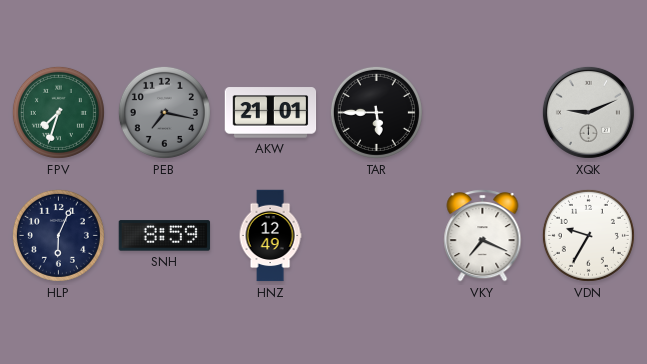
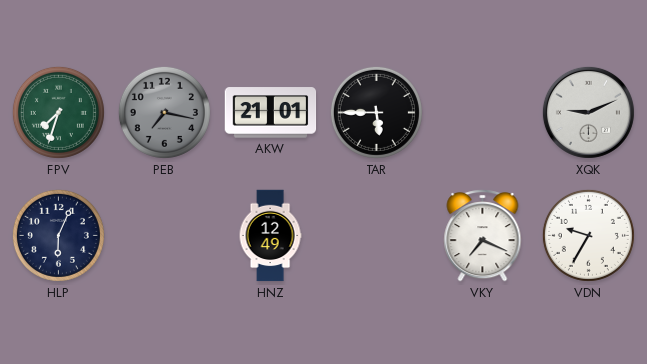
SNH: 8:59 -> none
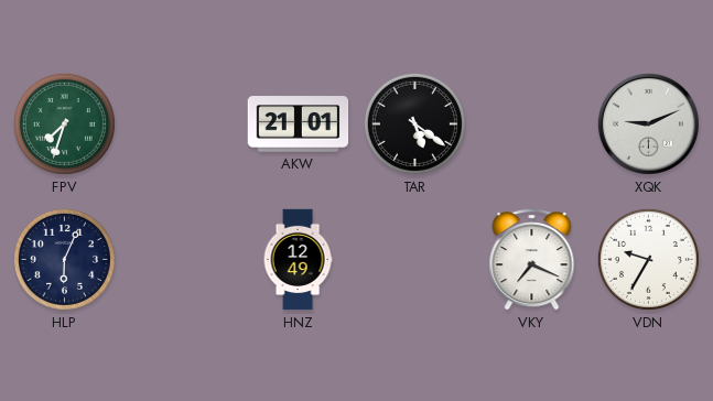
PEB: 7:17 -> none
TAR: 5:45 -> 5:21
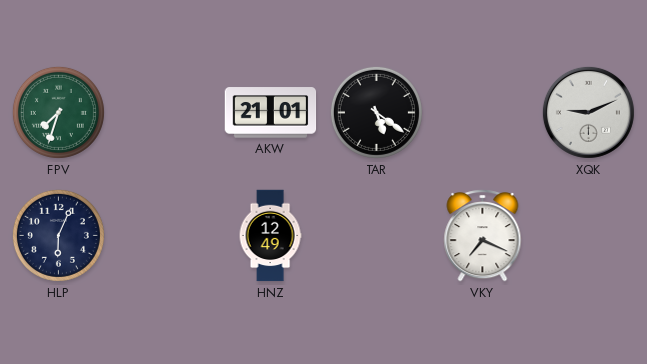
VDN: 9:35 -> none
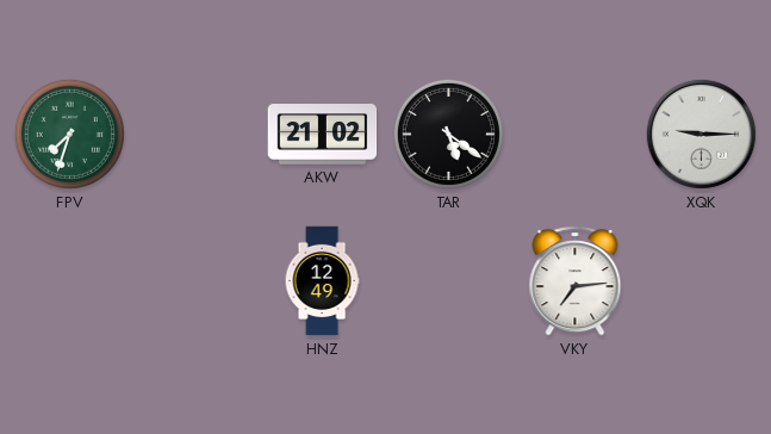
AKW: 21:01 -> 21:02
XQK: 9:11 -> 9:15
HLP: 6:04 -> none
VKY: 7:19 -> 7:14
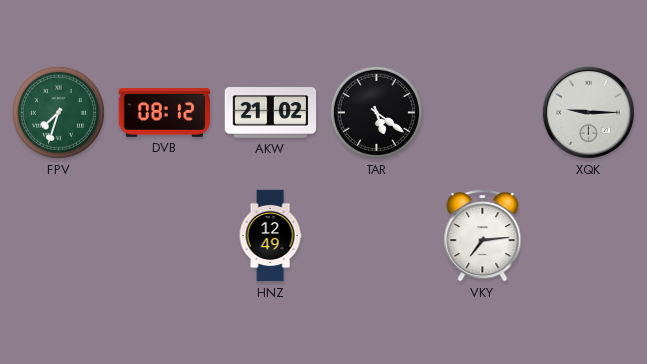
DVB: none -> 08:12
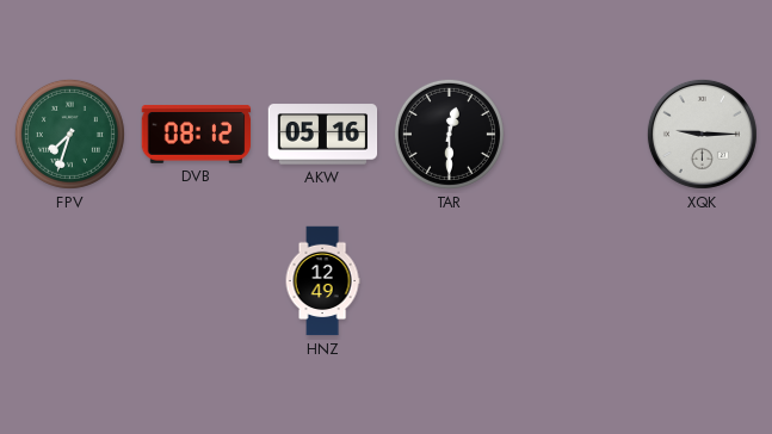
AKW: 21:02 -> 05:16
TAR: 5:21 -> 12:30
VKY: 7:14 -> none
